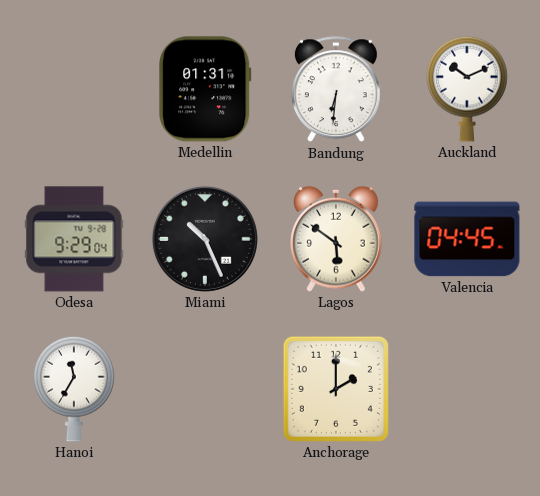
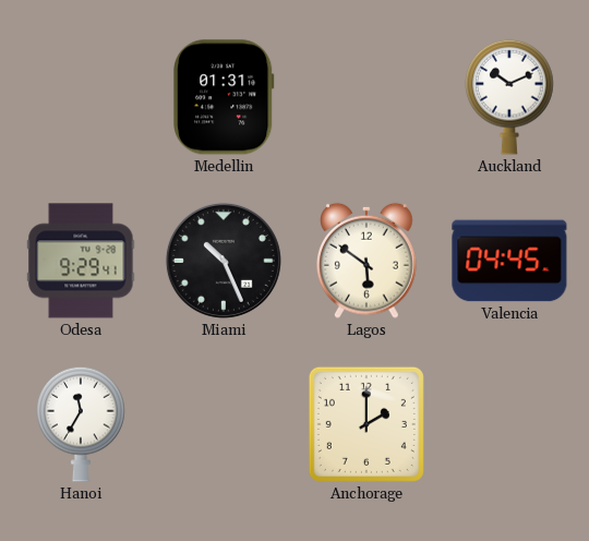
Bandung: 6:31 -> none
Odesa: 9:29:04 -> 9:29:41
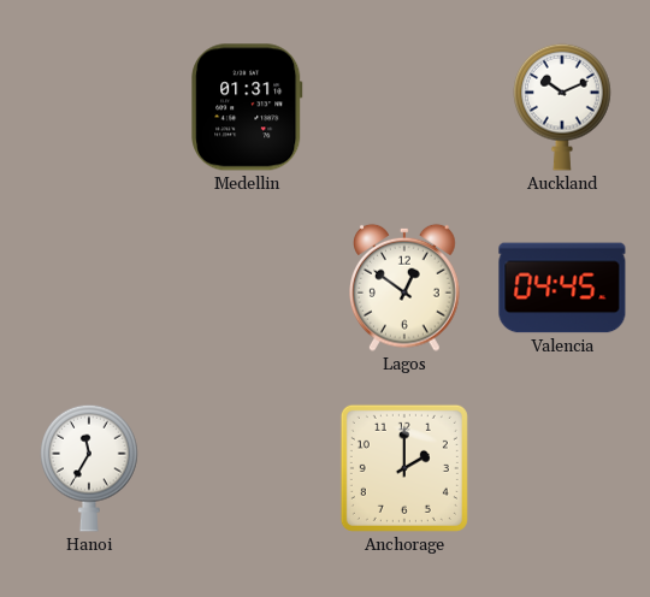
Odesa: 9:29 -> none
Miami: 10:26 -> none
Lagos: 5:51 -> 12:51
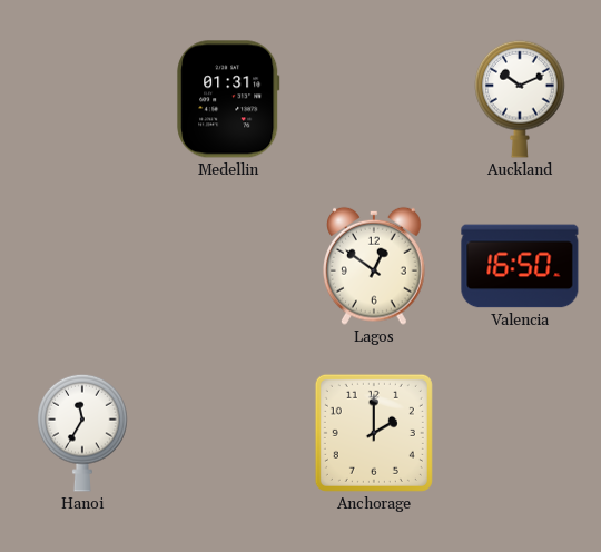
Valencia: 04:45 -> 16:50
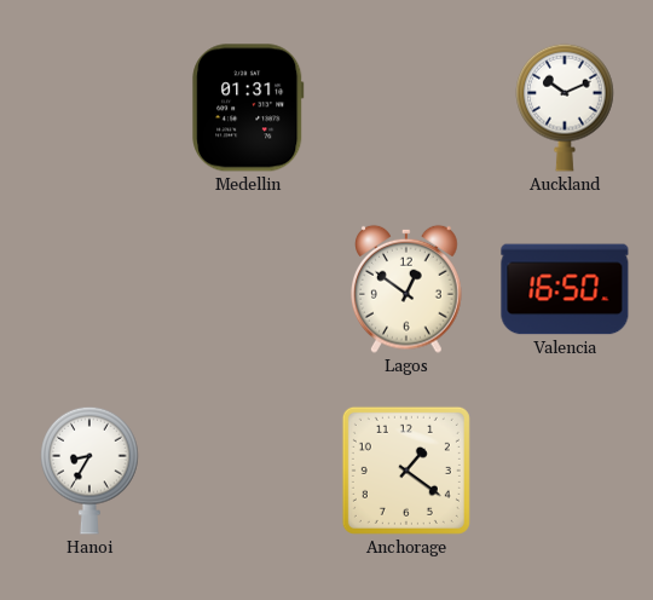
Hanoi: 11:35 -> 8:35
Anchorage: 2:00 -> 1:21
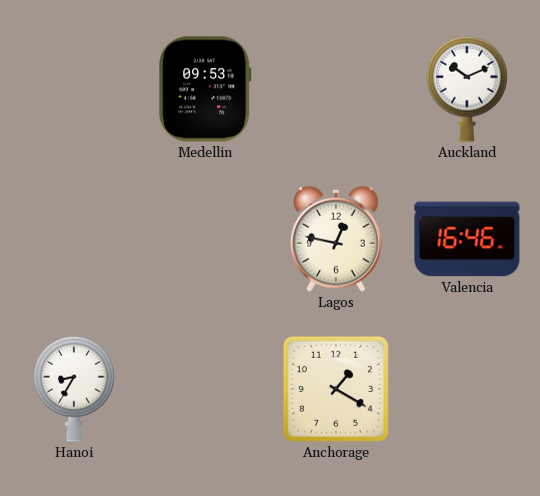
Medellin: 01:31 -> 09:53
Lagos: 12:51 -> 12:47
Valencia: 16:50 -> 16:46
Anchorage: 1:21 -> 1:20
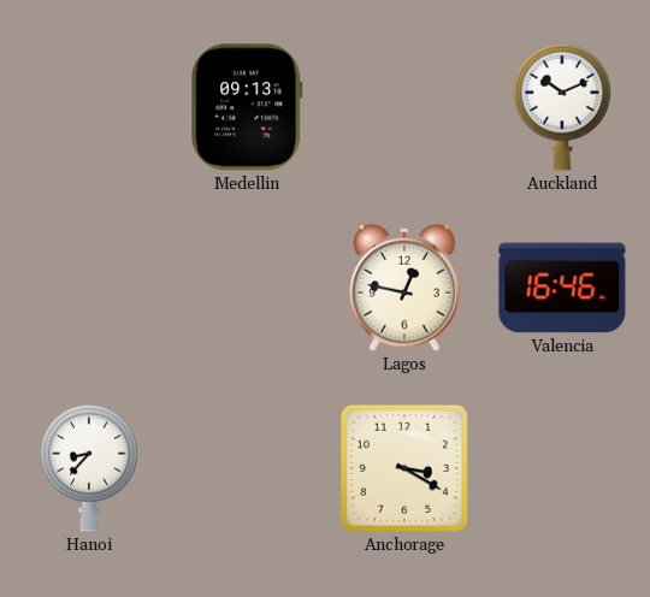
Medellin: 09:53 -> 09:13
Hanoi: 8:35 -> 8:37
Anchorage: 1:20 -> 3:20
